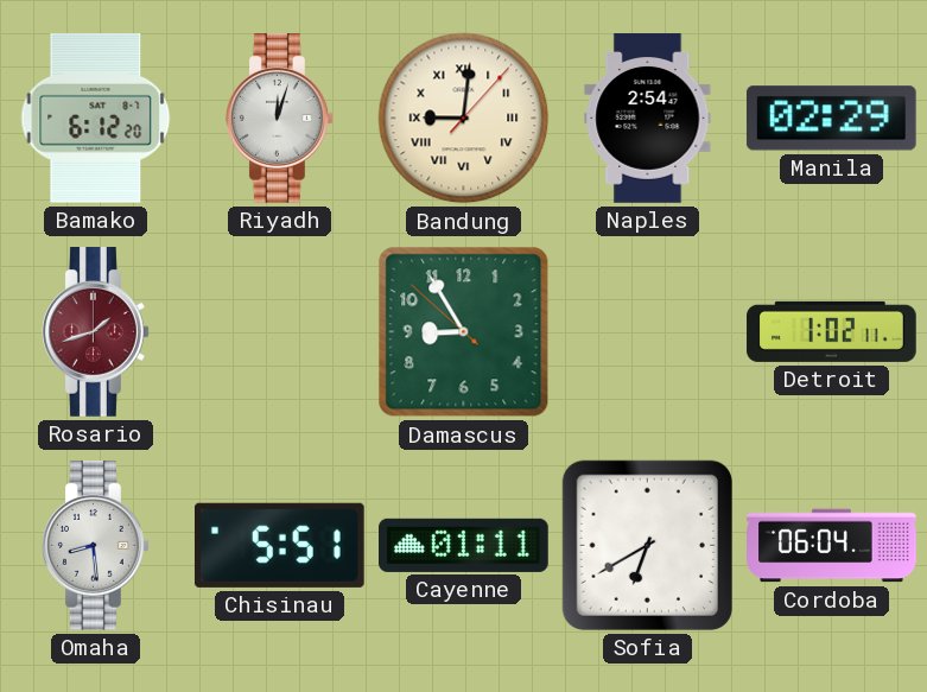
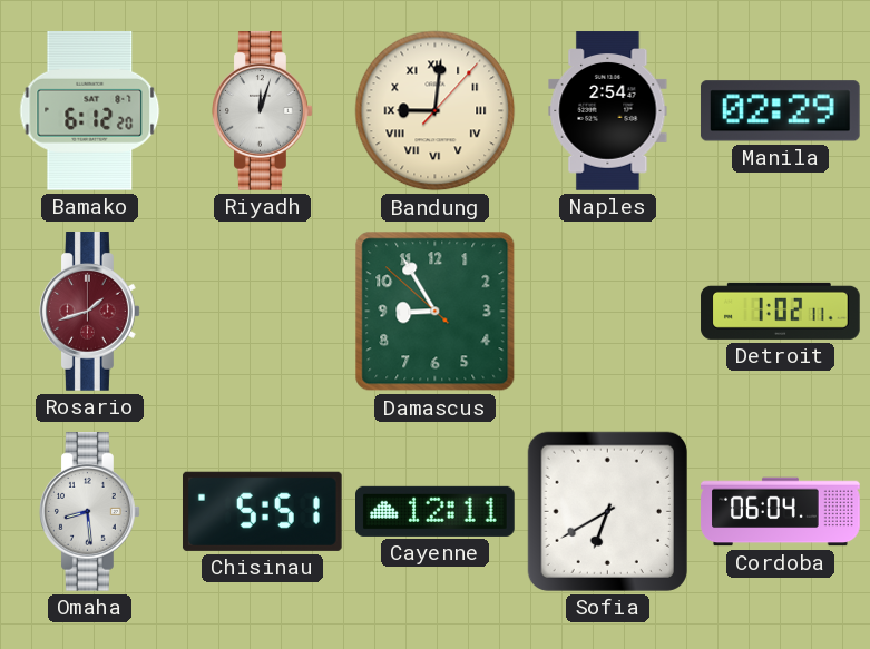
Cayenne: 01:11 -> 12:11
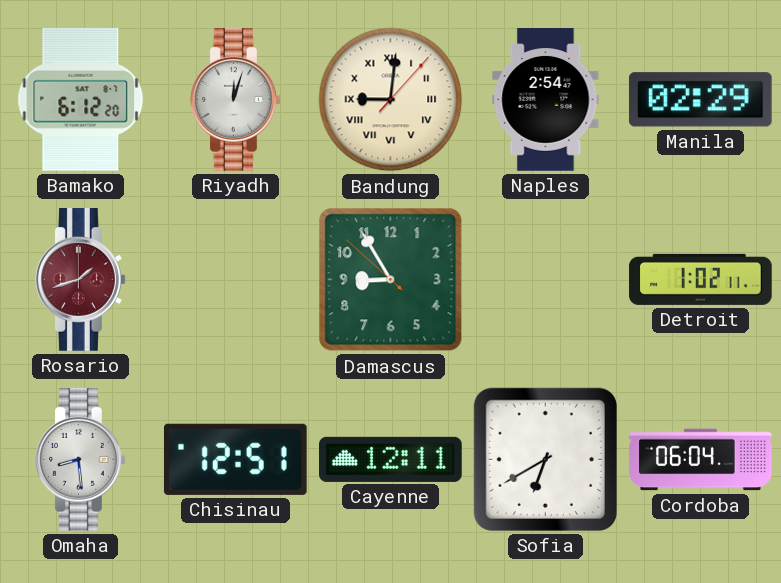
Chisinau: 5:51 -> 12:51
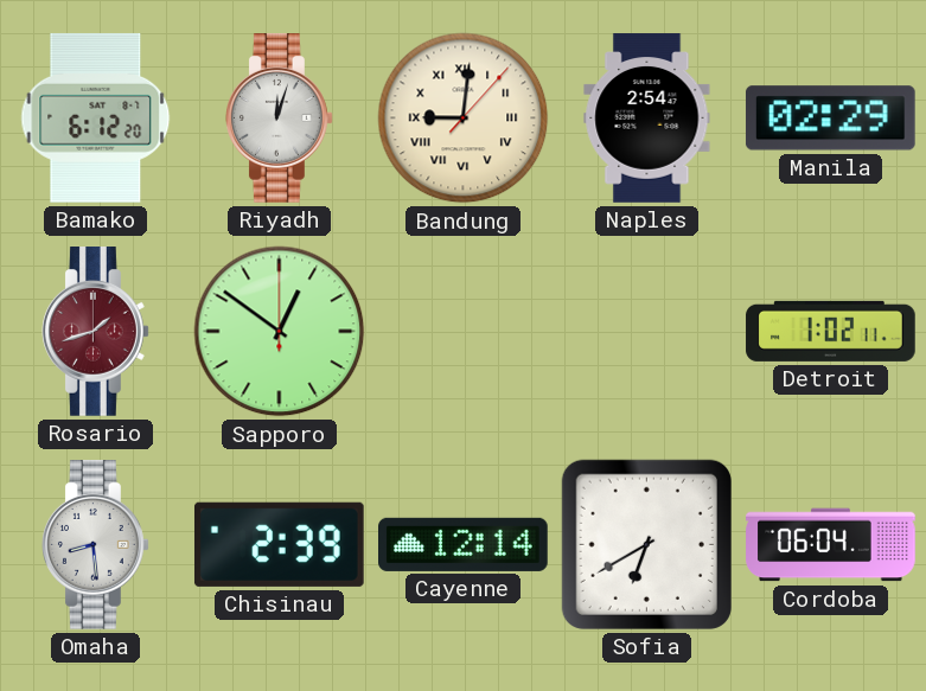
Sapporo: none -> 12:51
Damascus: 8:54 -> none
Chisinau: 12:51 -> 2:39
Cayenne: 12:11 -> 12:14
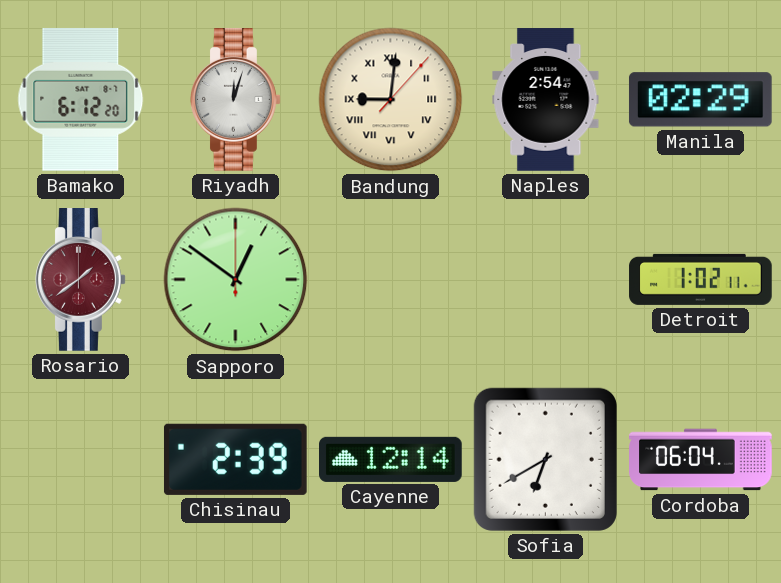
Rosario: 1:42 -> 1:39
Omaha: 8:29 -> none
